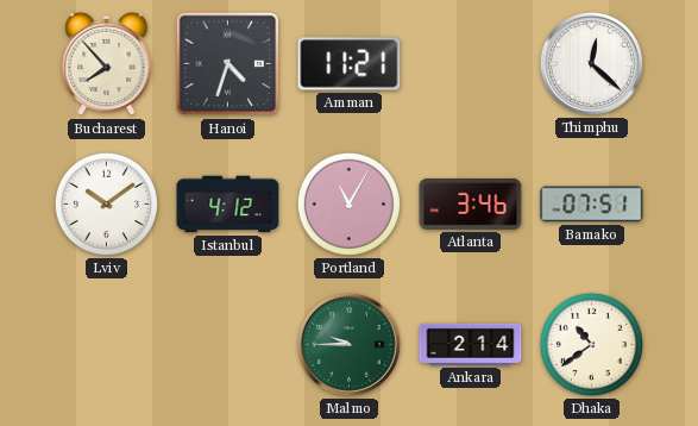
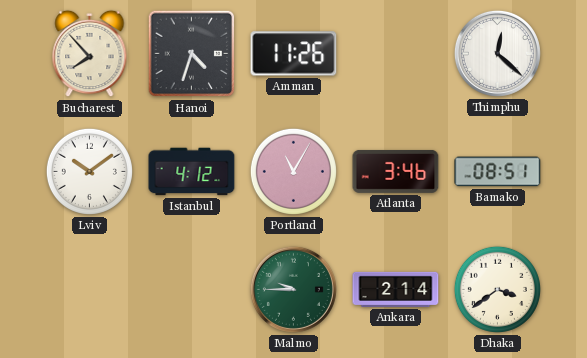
Amman: 11:21 -> 11:26
Bamako: 07:51 -> 08:51
Dhaka: 10:39 -> 3:39
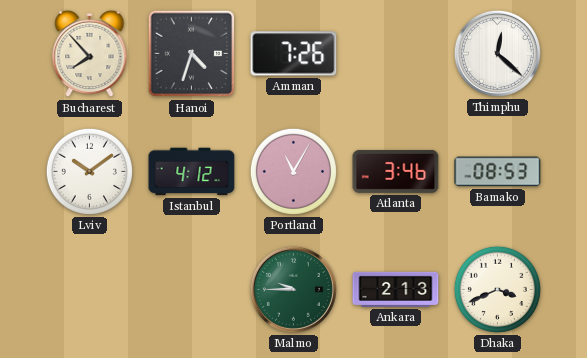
Amman: 11:26 -> 7:26
Bamako: 08:51 -> 08:53
Ankara: 2:14 -> 2:13
Dhaka: 3:39 -> 3:41
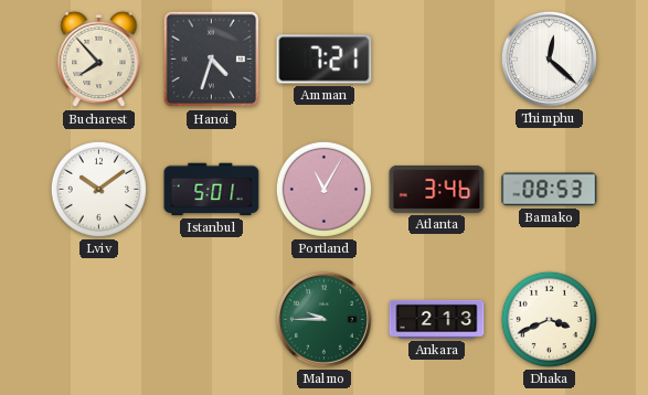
Amman: 7:26 -> 7:21
Istanbul: 4:12 -> 5:01
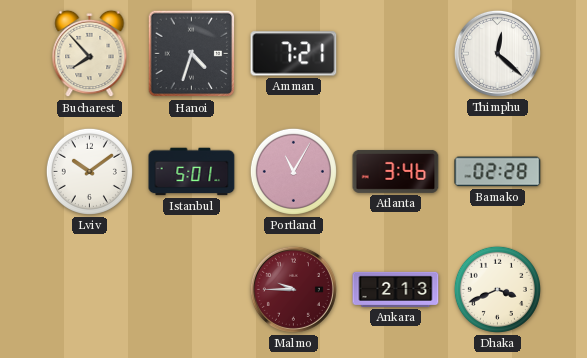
Bamako: 08:53 -> 02:28
Malmo dial: green -> burgundy
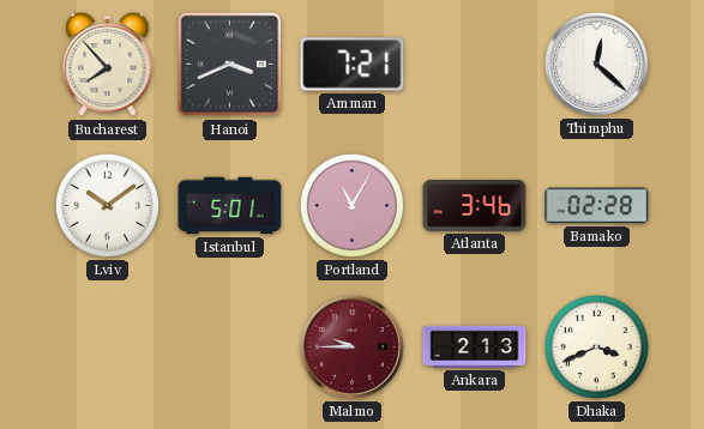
Hanoi: 4:33 -> 3:41
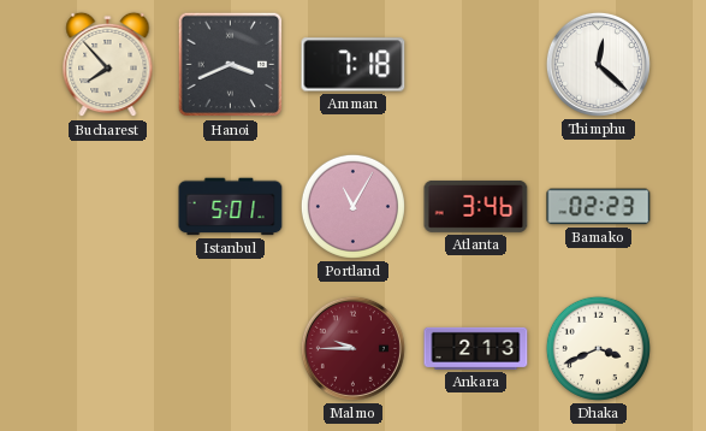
Amman: 7:21 -> 7:18
Lviv: 10:09 -> none
Bamako: 02:28 -> 02:23
